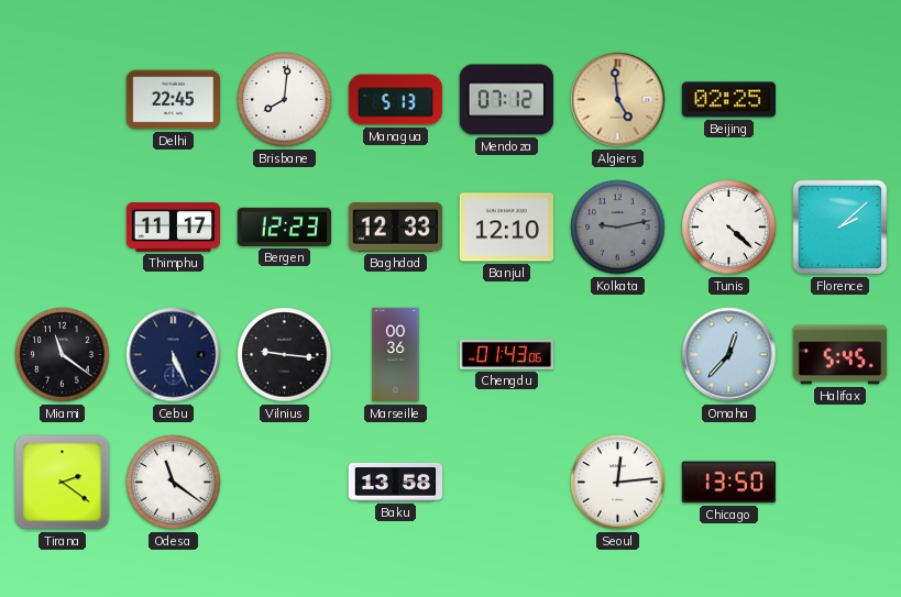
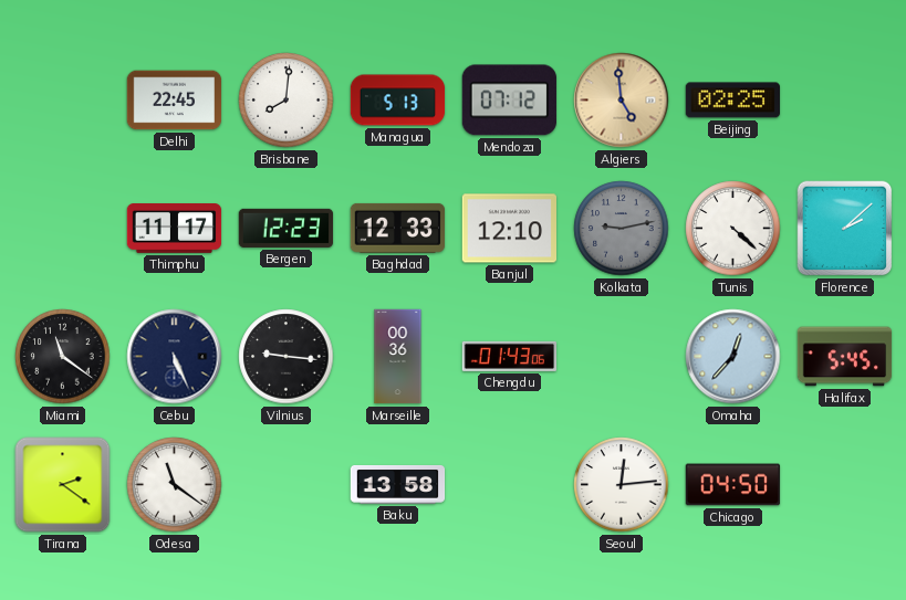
Chicago: 13:50 -> 04:50
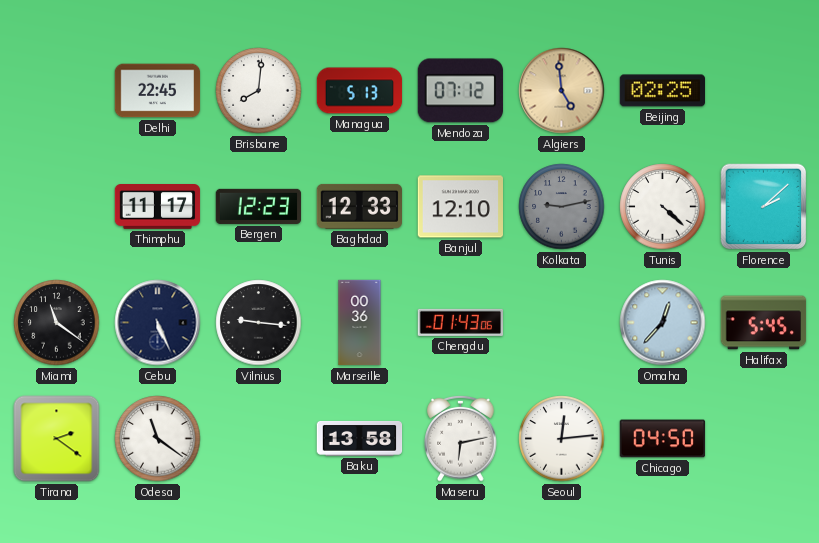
Maseru: none -> 6:13
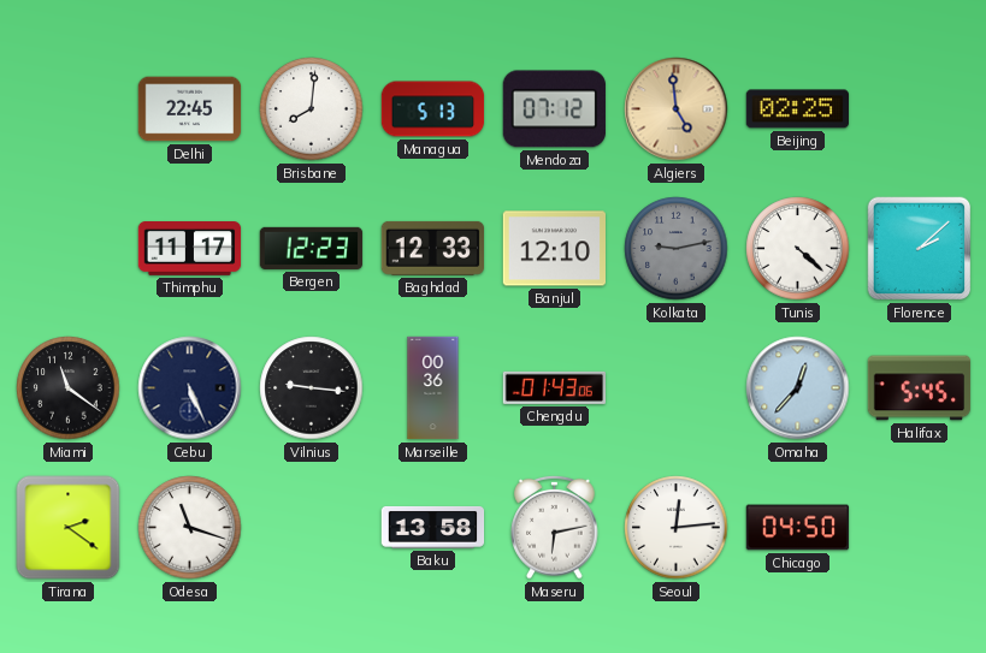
Odesa: 11:21 -> 11:18
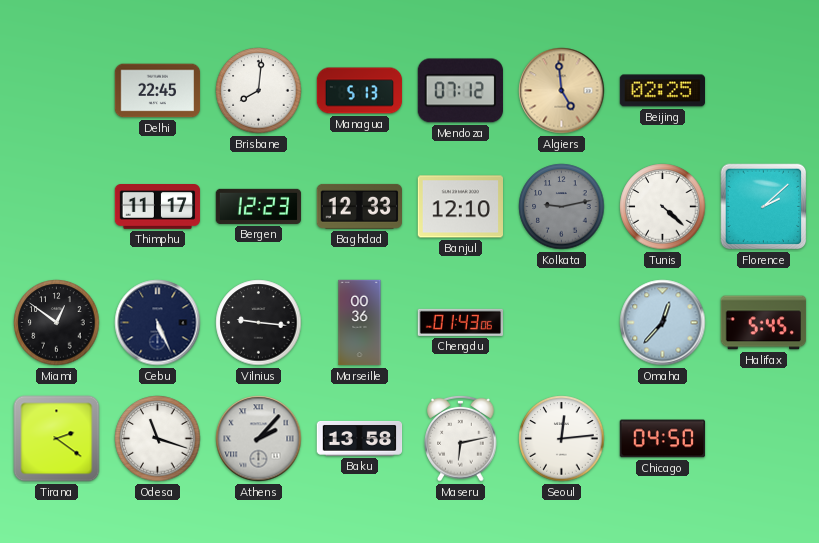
Miami: 11:21 -> 12:51
Athens: none -> 2:07
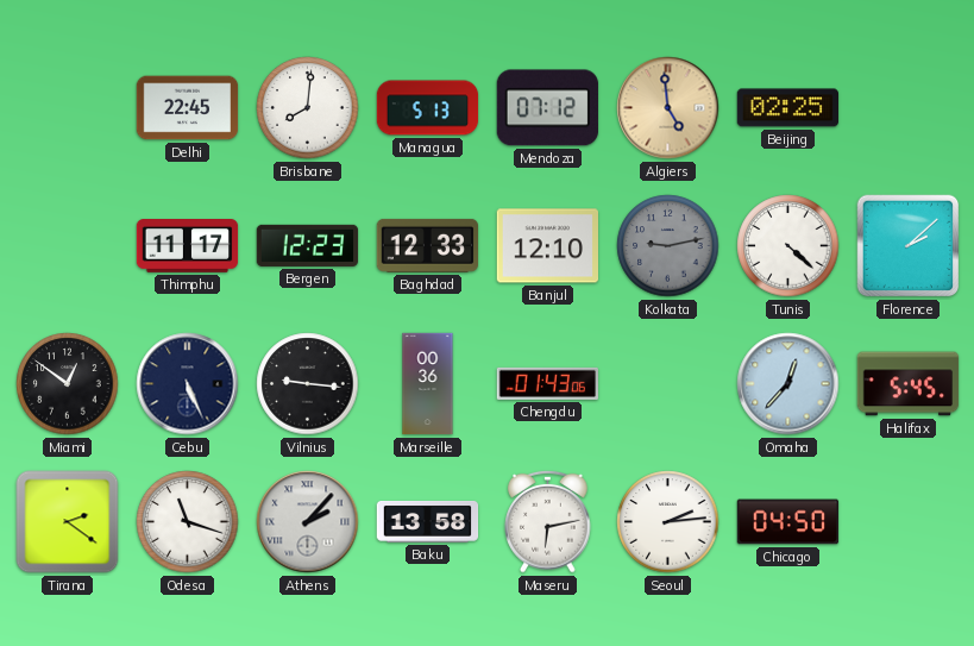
Seoul: 12:14 -> 2:14
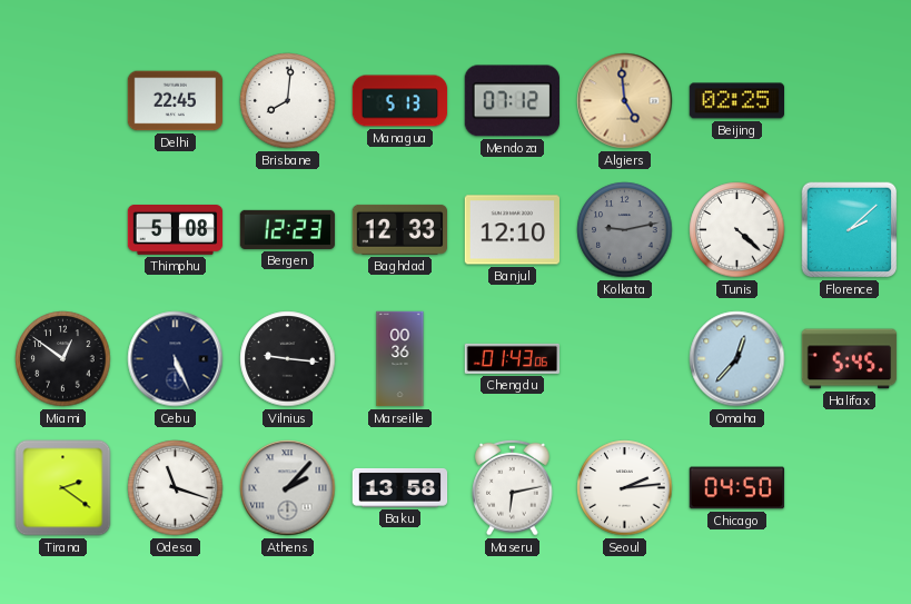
Thimphu: 11:17 -> 5:08
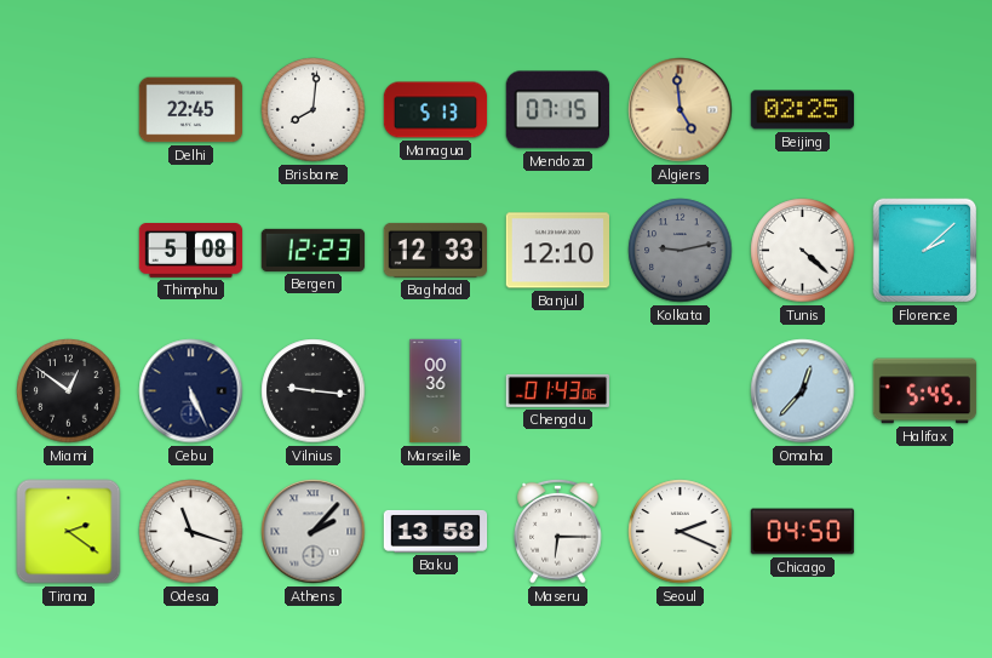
Mendoza: 07:12 -> 07:15
Maseru: 6:13 -> 6:15
Seoul: 2:14 -> 2:19
